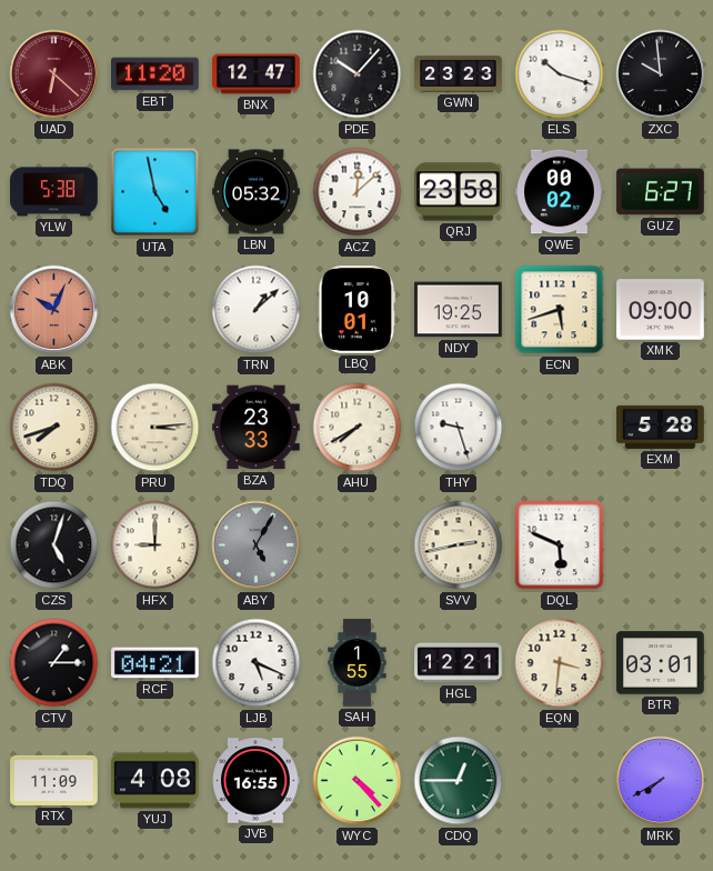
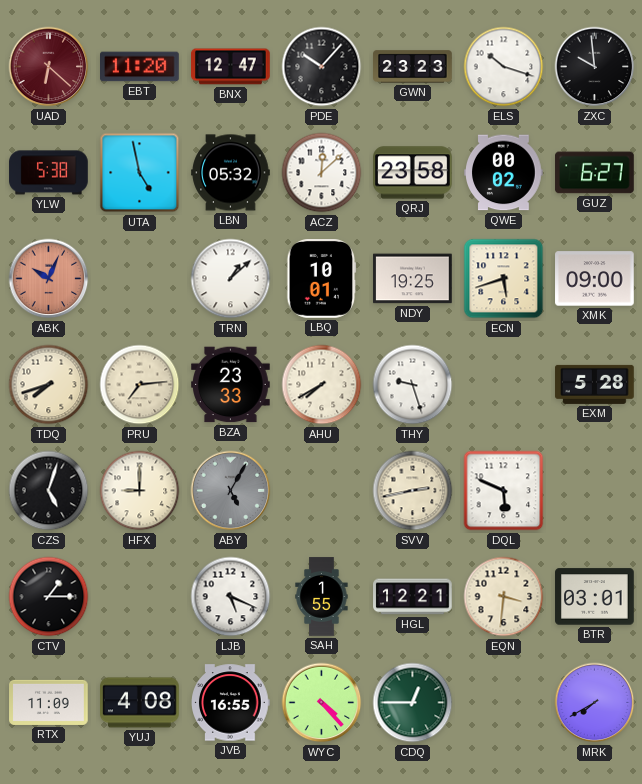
PRU: 3:14 -> 7:14
RCF: 04:21 -> none
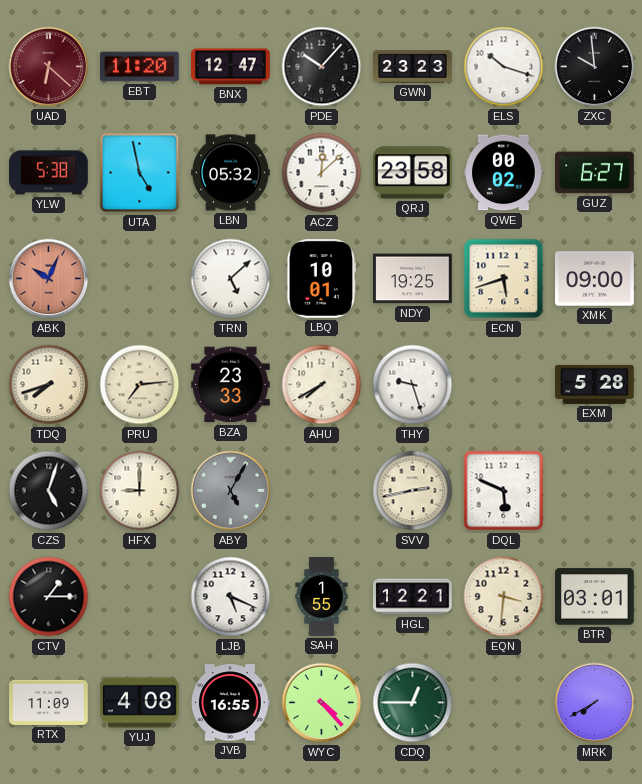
TRN: 1:08 -> 5:08
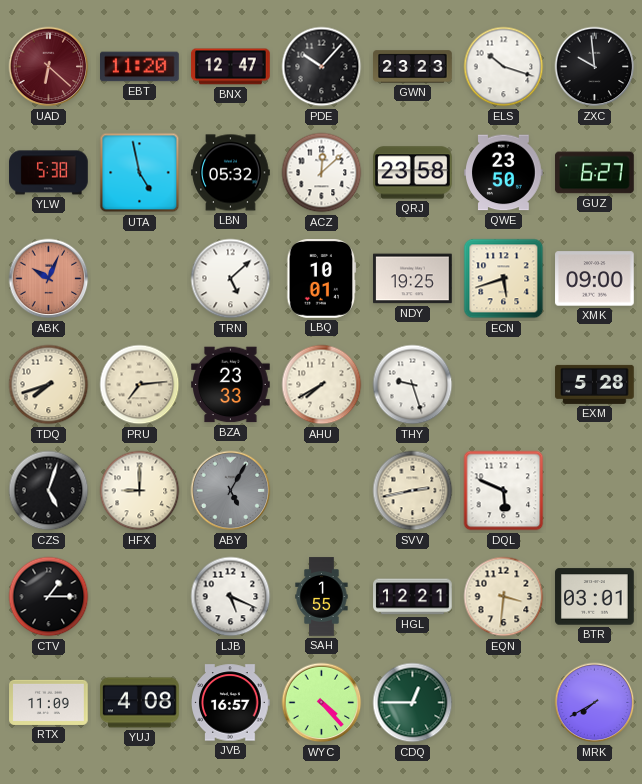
QWE: 00:02 -> 23:50
JVB: 16:55 -> 16:57
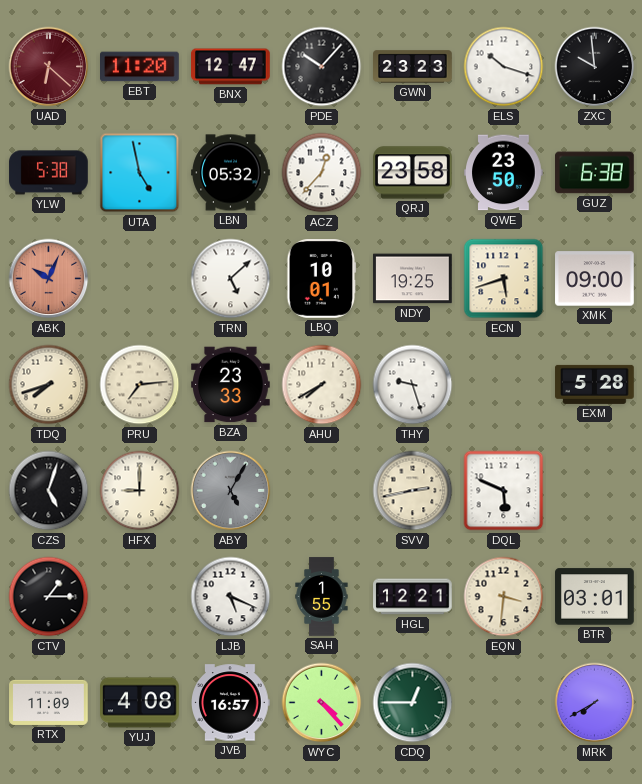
ACZ: 12:08 -> 12:37
GUZ: 6:27 -> 6:38
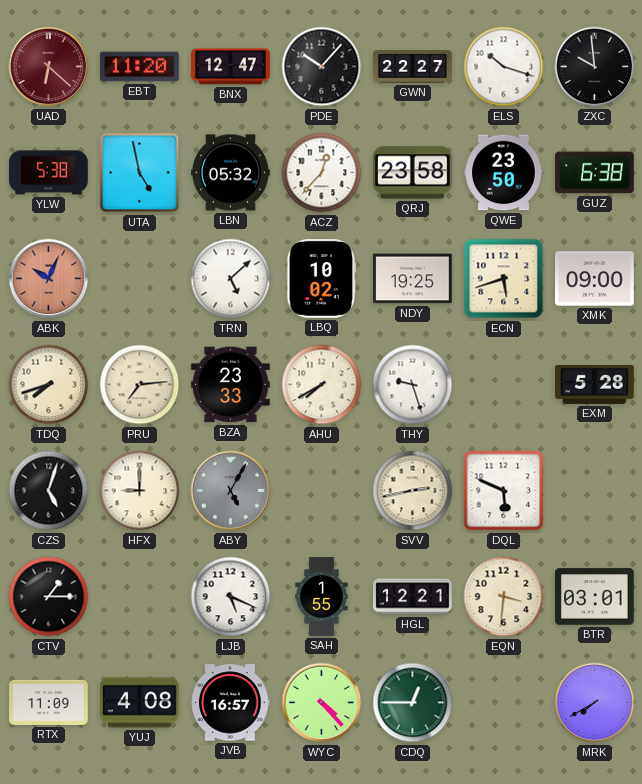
GWN: 23:23 -> 22:27
LBQ: 10:01 -> 10:02
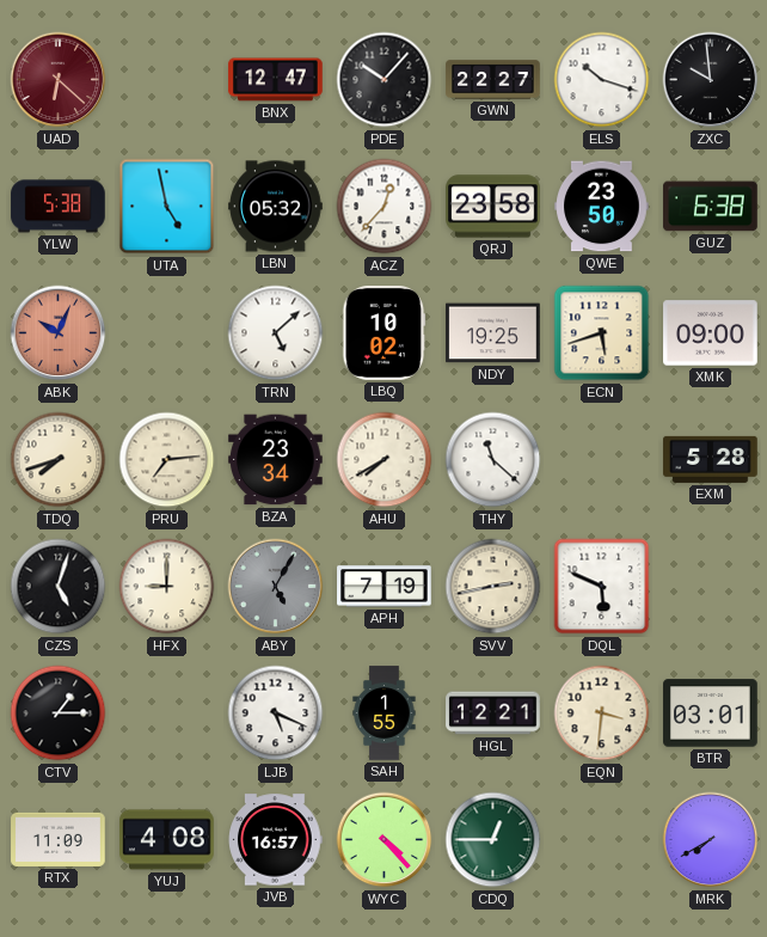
EBT: 11:20 -> none
BZA: 23:33 -> 23:34
THY: 9:27 -> 11:22
APH: none -> 7:19
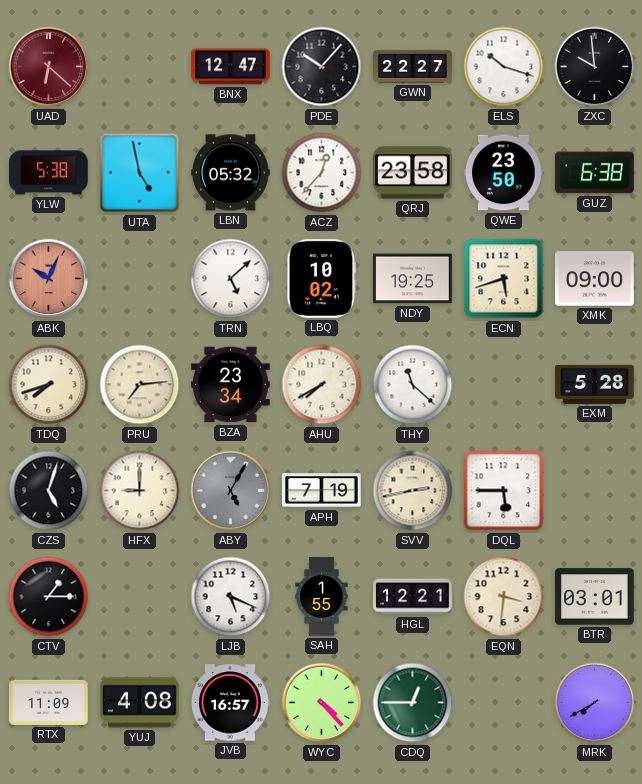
DQL: 5:49 -> 5:45
